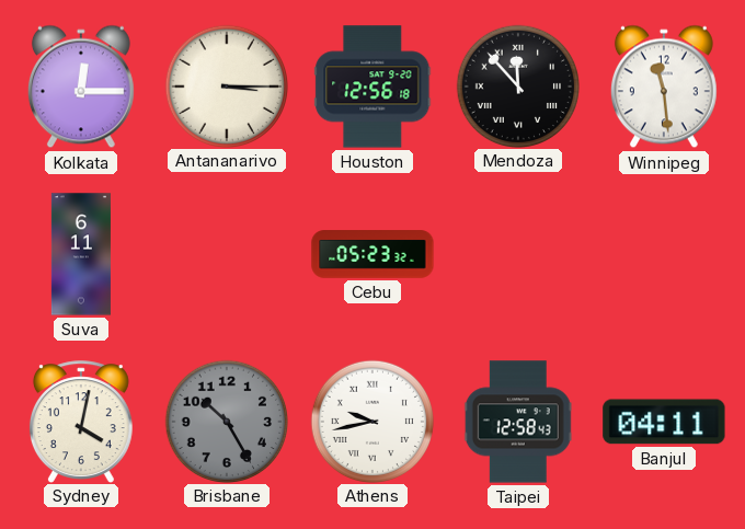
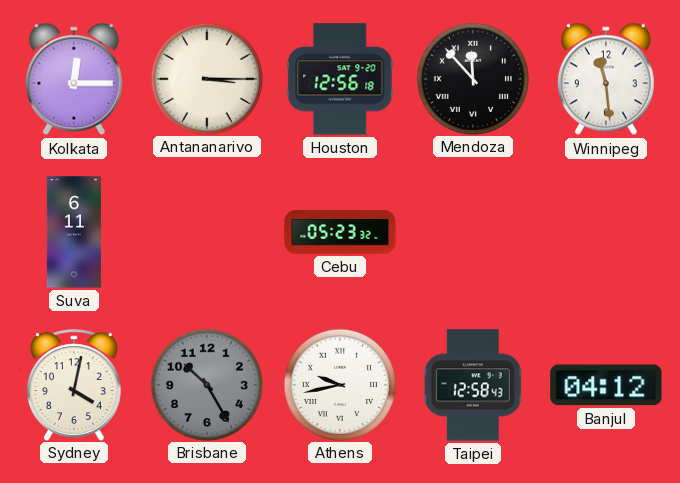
Banjul: 04:11 -> 04:12
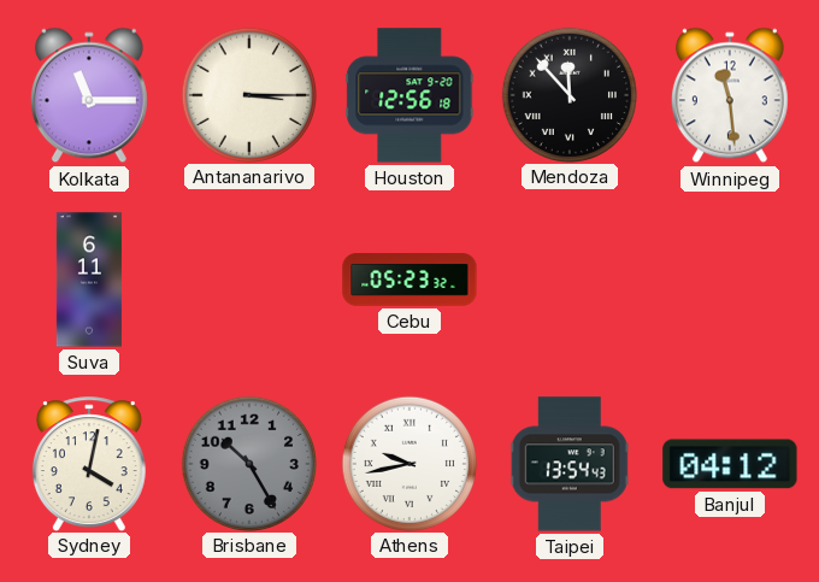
Kolkata: 12:15 -> 11:15
Taipei: 12:58 -> 13:54
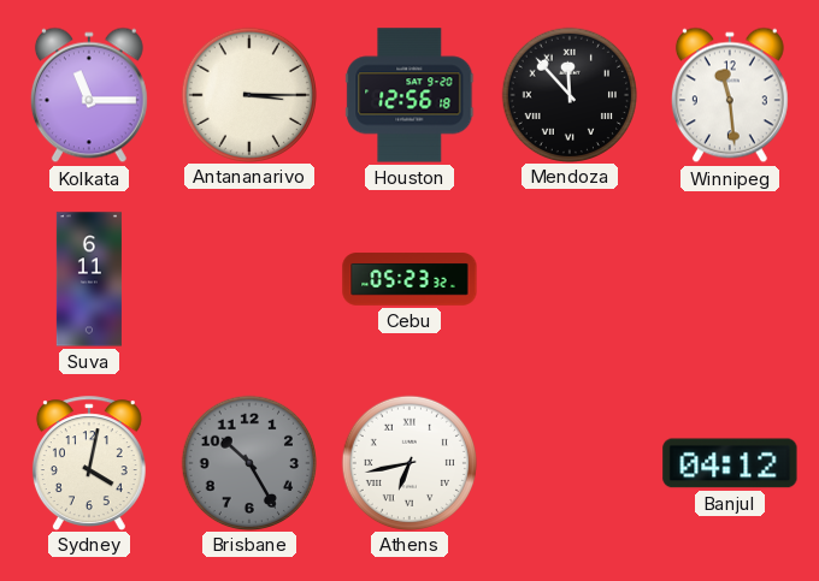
Athens: 9:43 -> 6:43
Taipei: 13:54 -> none
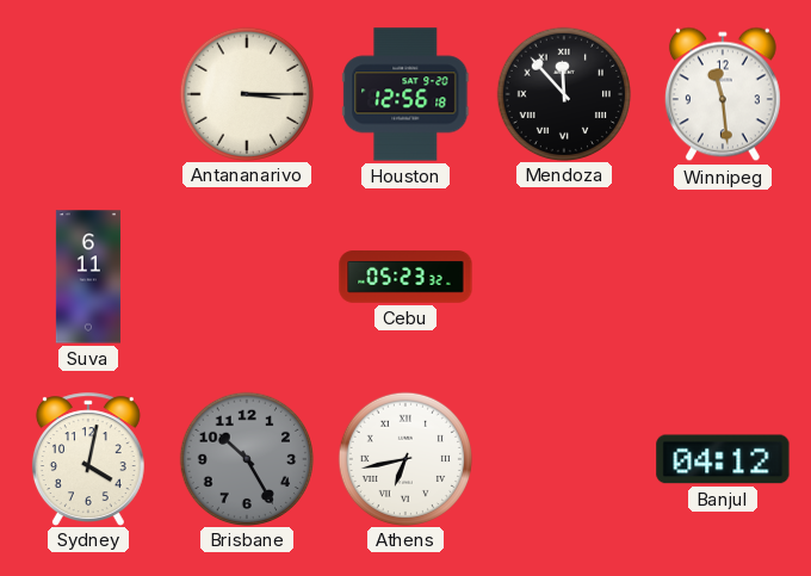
Kolkata: 11:15 -> none
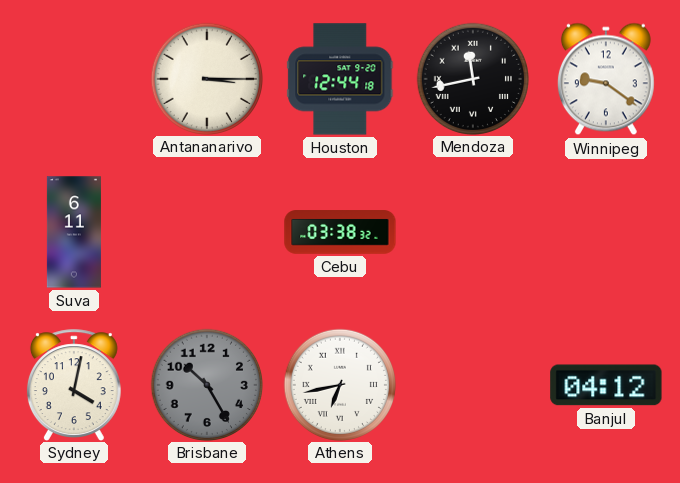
Houston: 12:56 -> 12:44
Mendoza: 11:53 -> 11:43
Winnipeg: 11:29 -> 9:21
Cebu: 05:23 -> 03:38
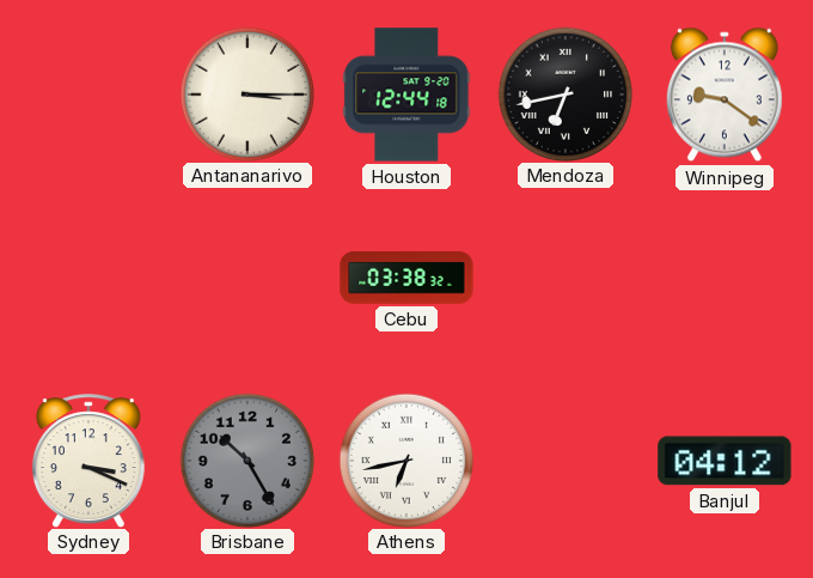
Mendoza: 11:43 -> 6:43
Suva: 6:11 -> none
Sydney: 4:02 -> 3:19
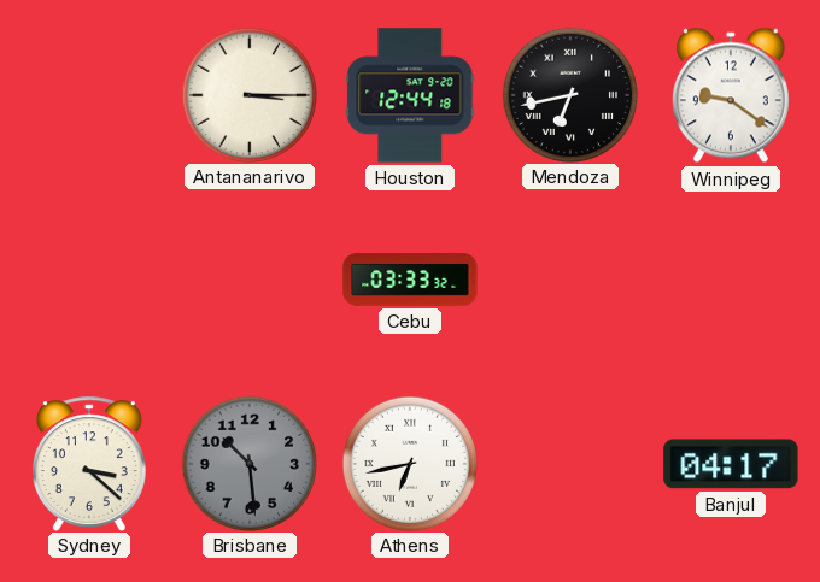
Cebu: 03:38 -> 03:33
Sydney: 3:19 -> 3:22
Brisbane: 10:25 -> 10:29
Banjul: 04:12 -> 04:17
